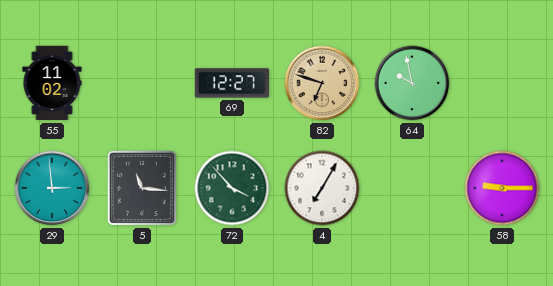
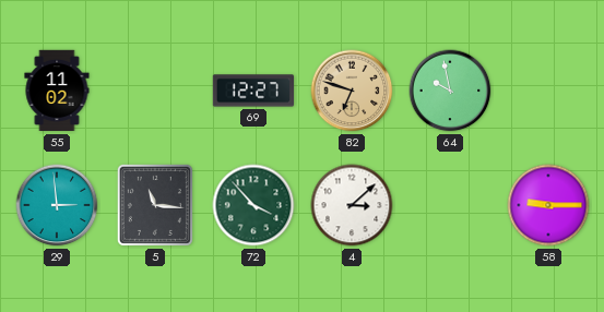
4: 7:05 -> 3:08
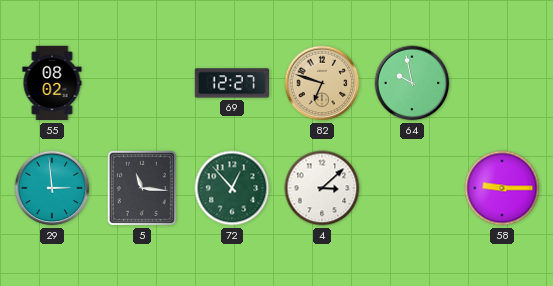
55: 11:02 -> 08:02
72: 3:53 -> 12:53
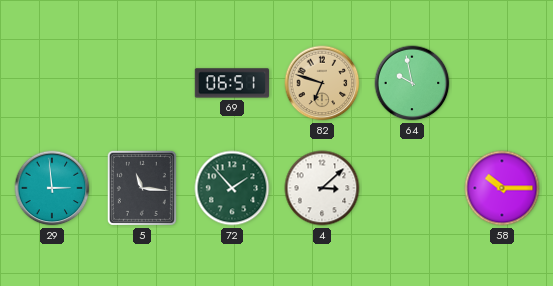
55: 08:02 -> none
69: 12:27 -> 06:51
72: 12:53 -> 1:53
58: 9:15 -> 10:15
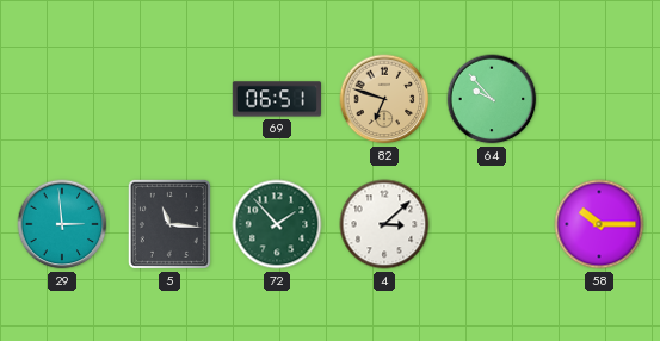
64: 9:58 -> 9:53
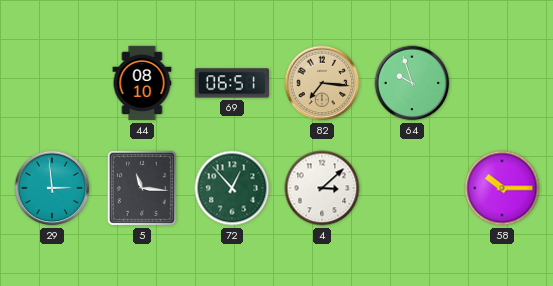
44: none -> 08:10
82: 6:48 -> 7:16
64: 9:53 -> 9:57
72: 1:53 -> 12:53
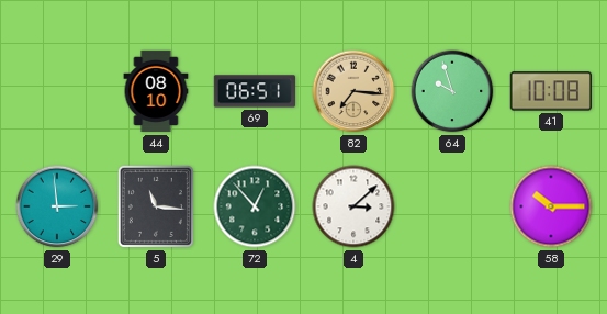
41: none -> 10:08
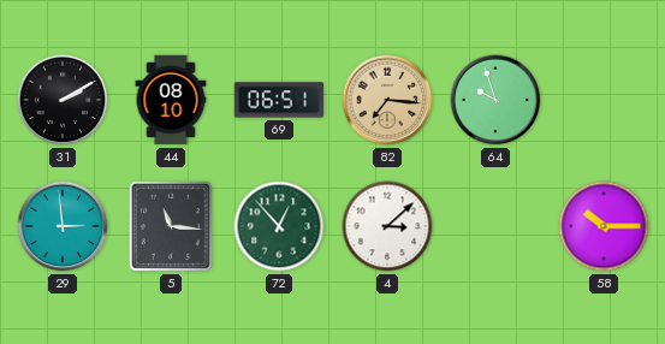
31: none -> 2:10
41: 10:08 -> none
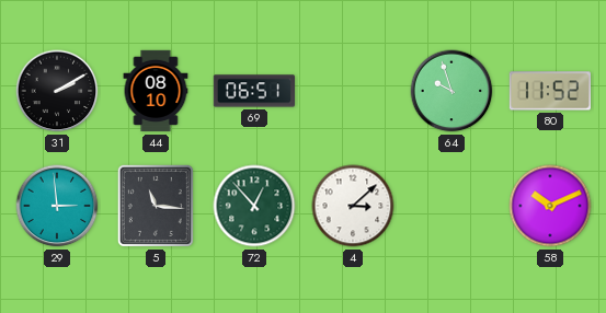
82: 7:16 -> none
80: none -> 11:52
58: 10:15 -> 10:11
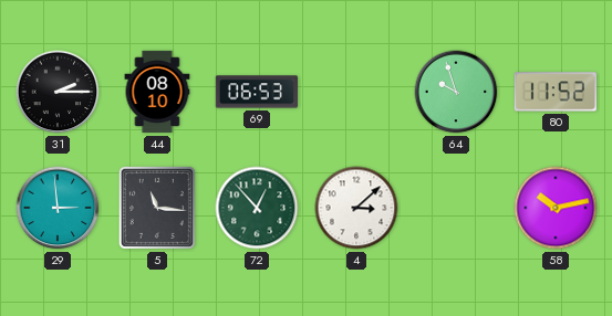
31: 2:10 -> 2:15
69: 06:51 -> 06:53
58: 10:11 -> 10:13
